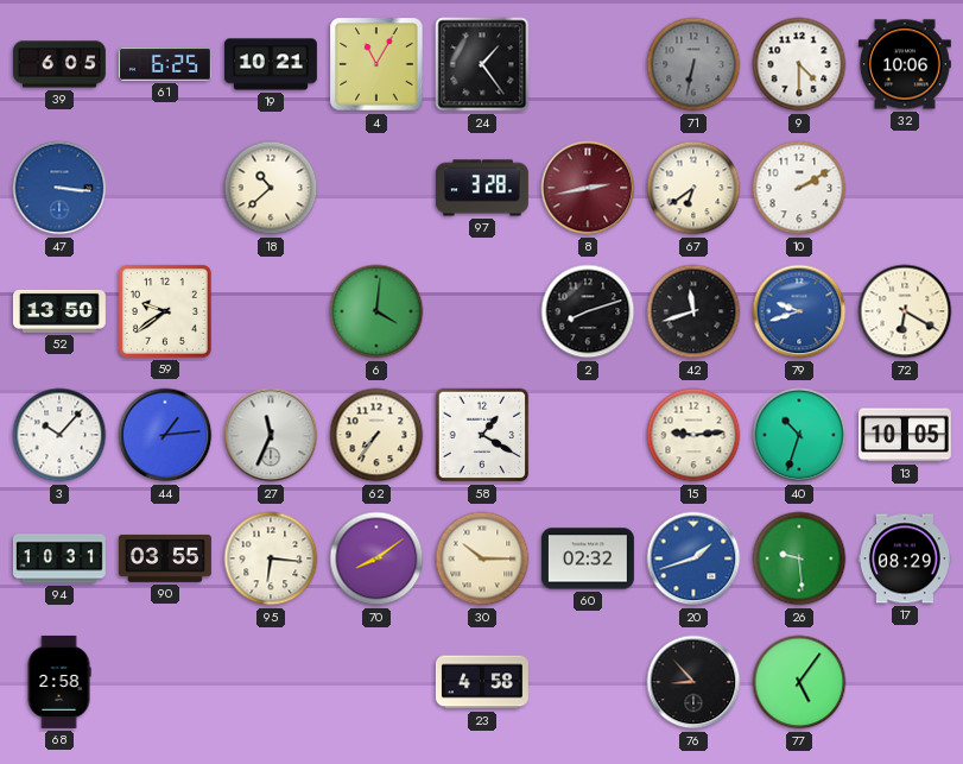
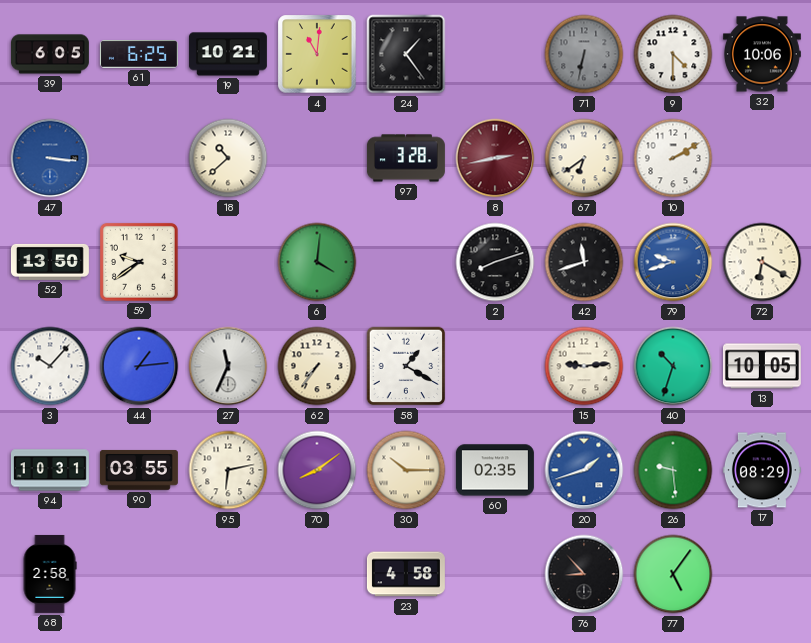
4: 11:05 -> 11:01
95: 6:16 -> 6:13
60: 02:32 -> 02:35
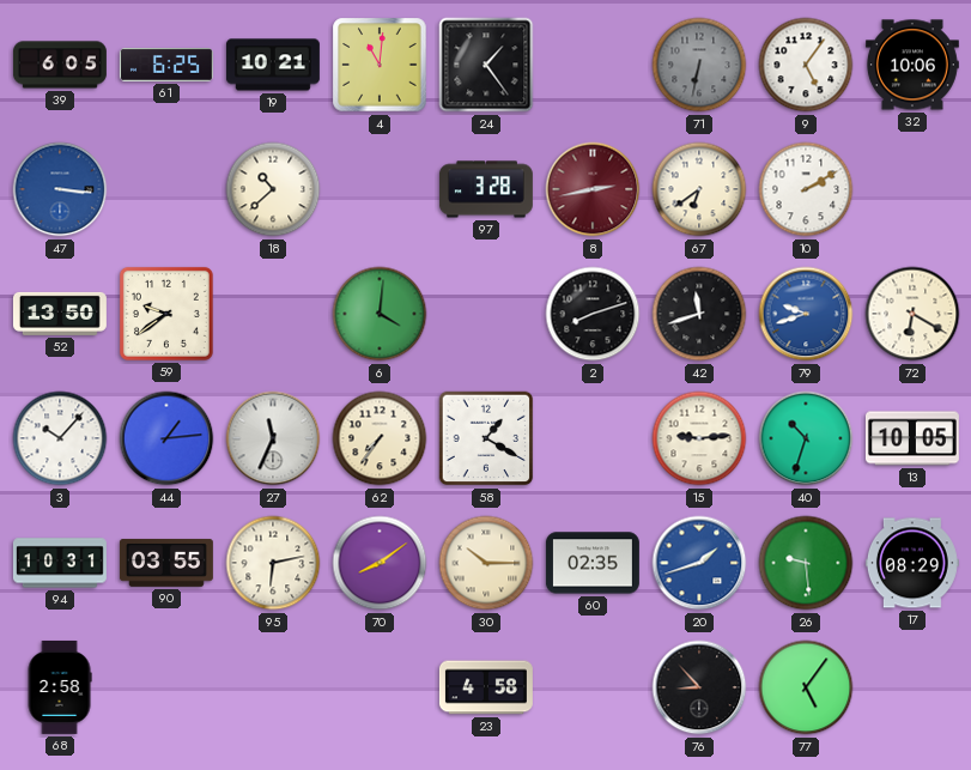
9: 4:30 -> 5:06
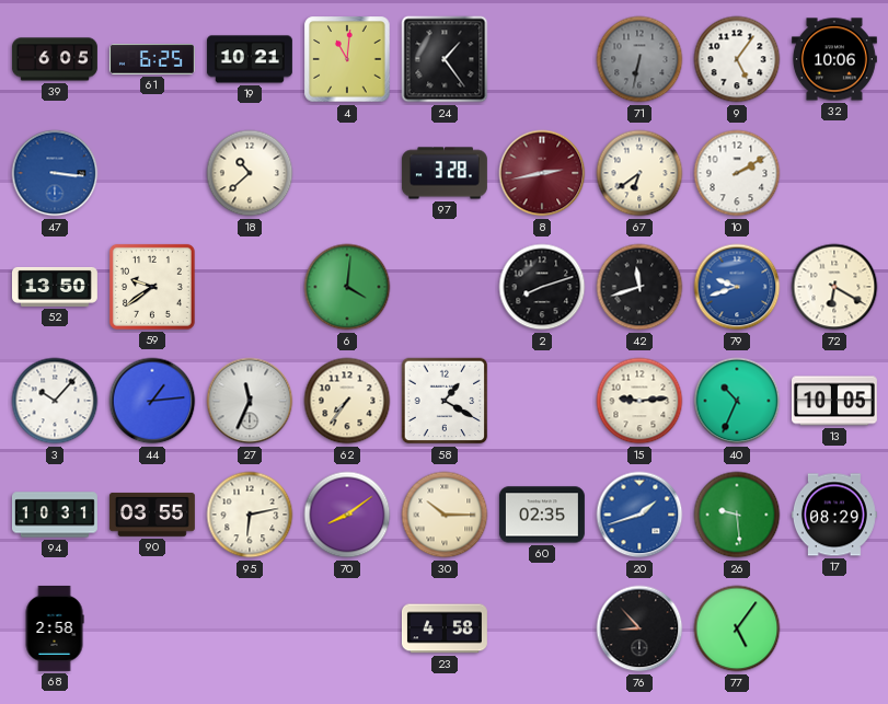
40: 10:33 -> 10:34
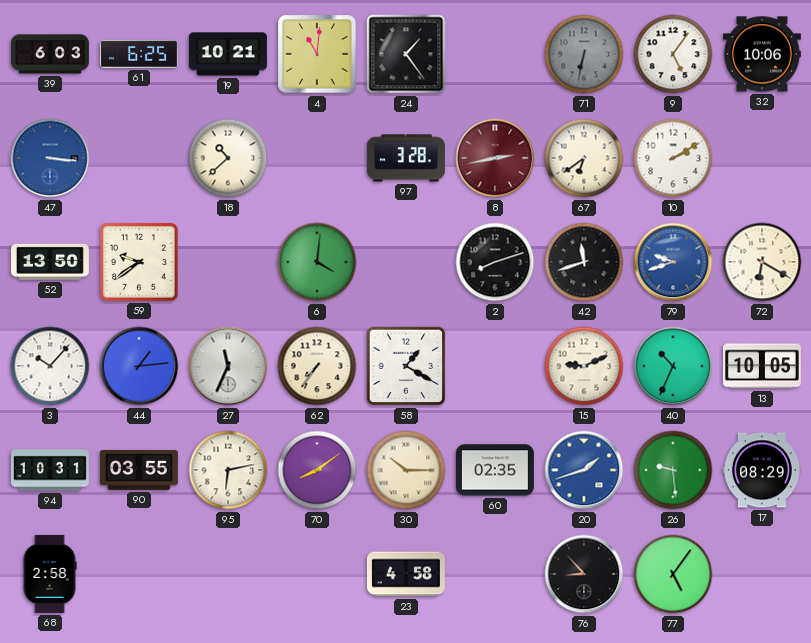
39: 6:05 -> 6:03
15: 9:14 -> 9:11
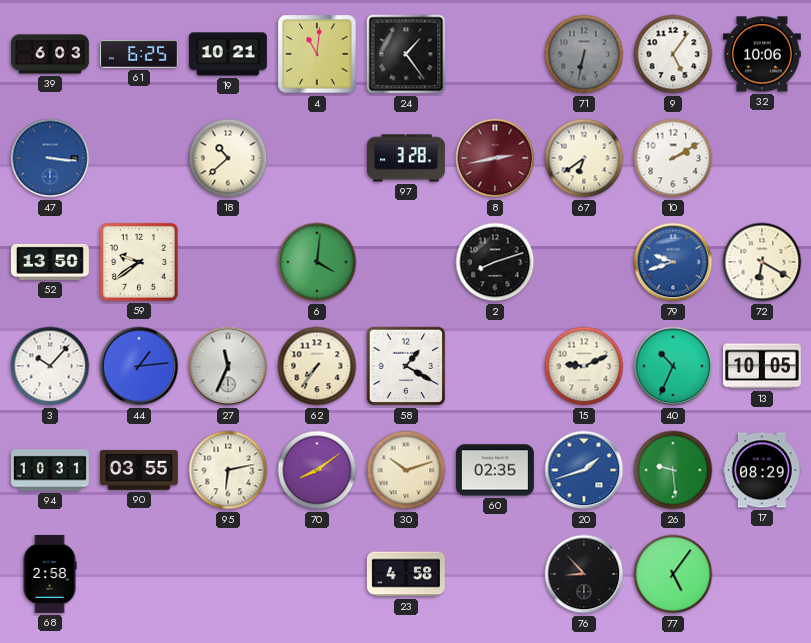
42: 11:42 -> none
30: 10:15 -> 10:12
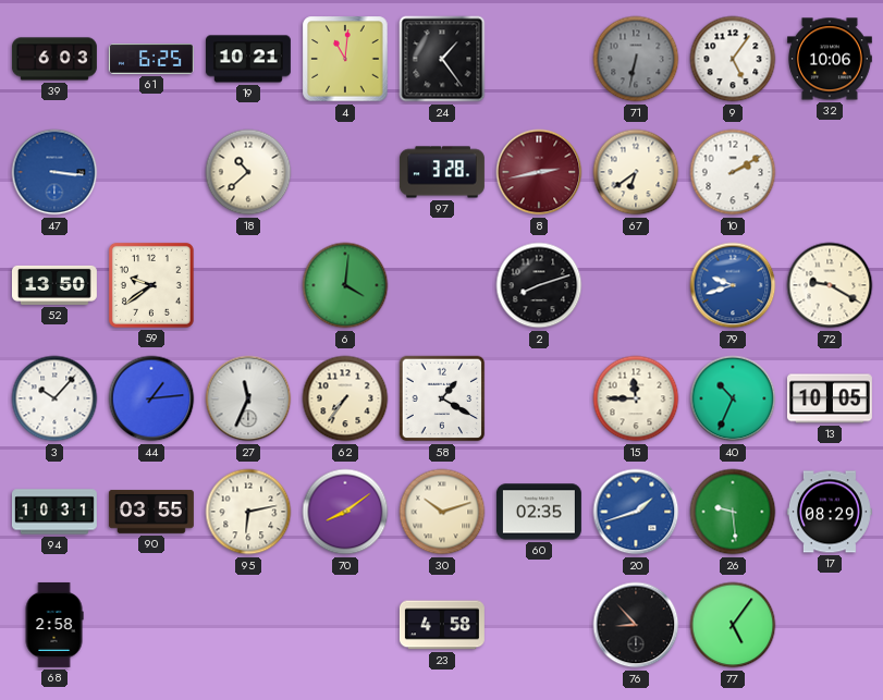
72: 6:20 -> 9:20
15: 9:11 -> 11:45
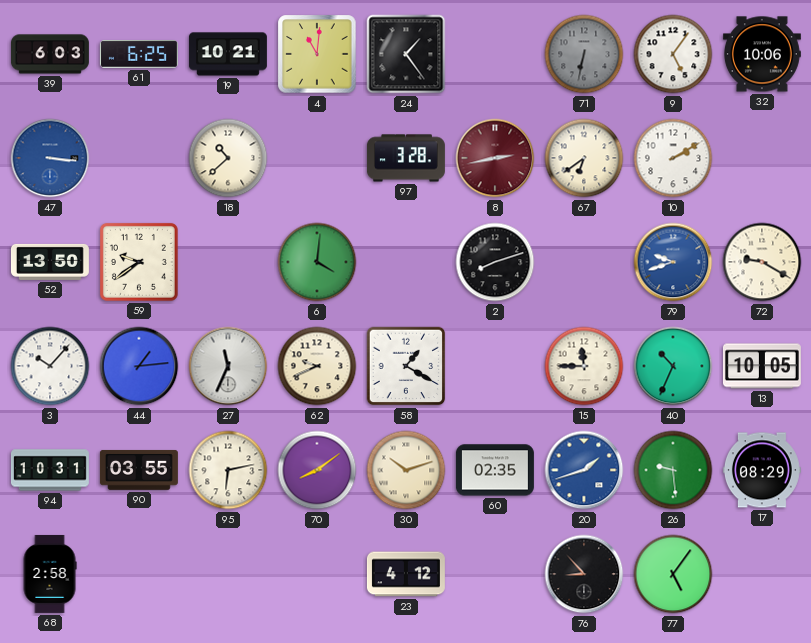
62: 7:36 -> 9:41
23: 4:58 -> 4:12
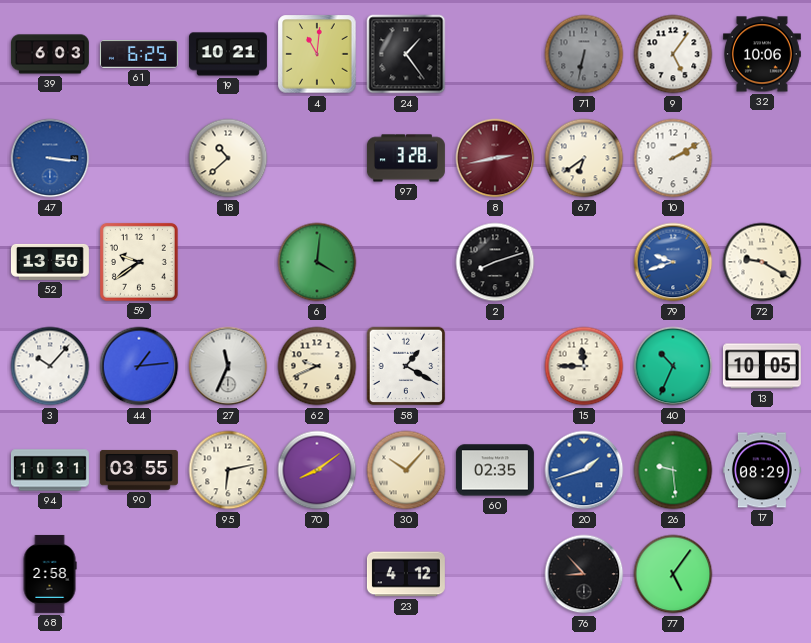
30: 10:12 -> 10:07
